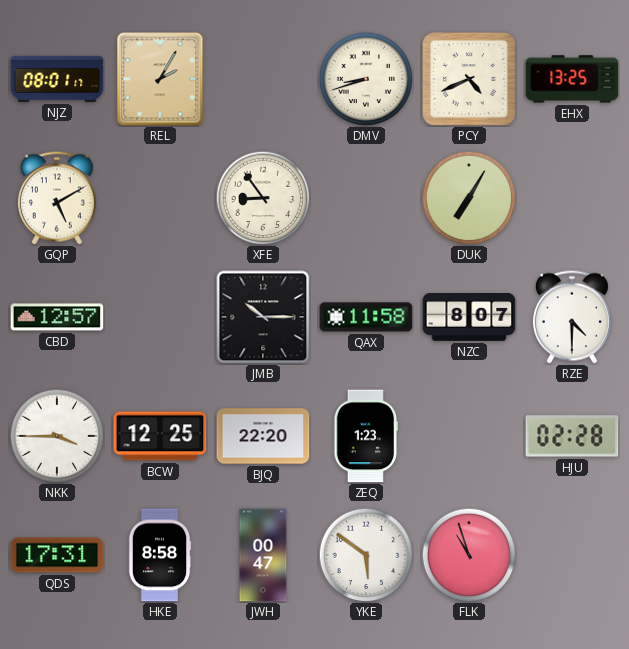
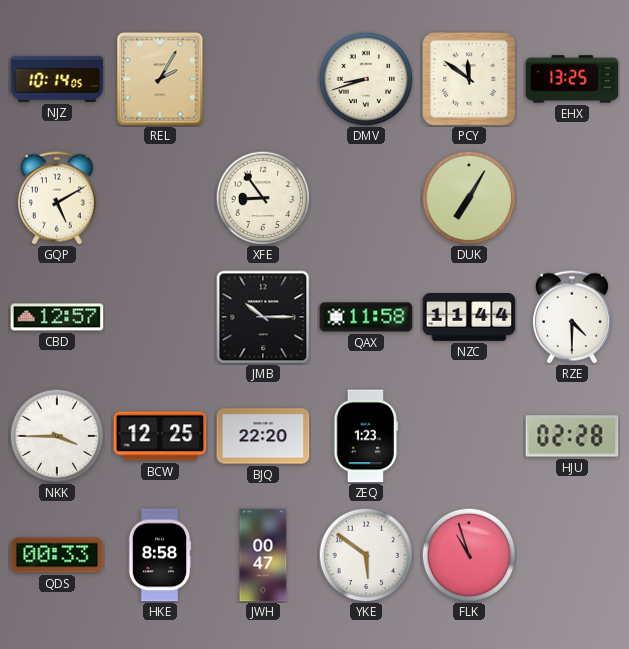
NJZ: 08:01 -> 10:14
PCY: 4:41 -> 11:51
NZC: 8:07 -> 11:44
QDS: 17:31 -> 00:33
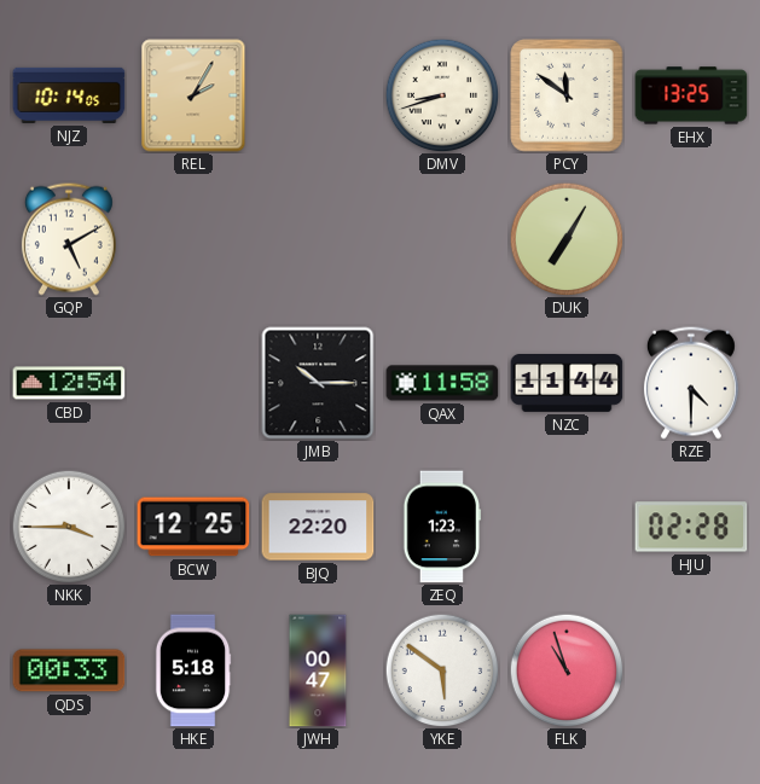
XFE: 8:54 -> none
CBD: 12:57 -> 12:54
HKE: 8:58 -> 5:18
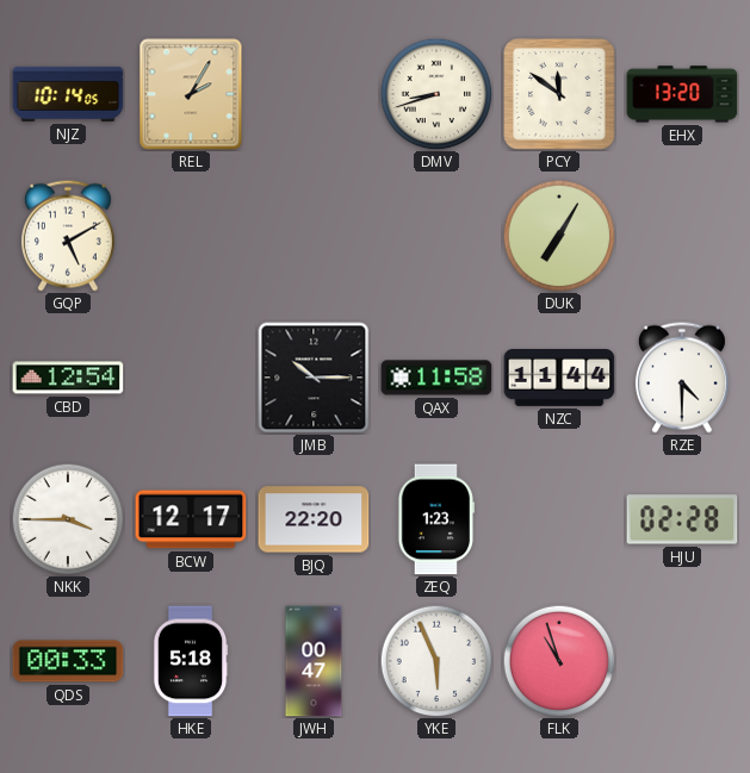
EHX: 13:25 -> 13:20
BCW: 12:25 -> 12:17
YKE: 5:51 -> 5:56
